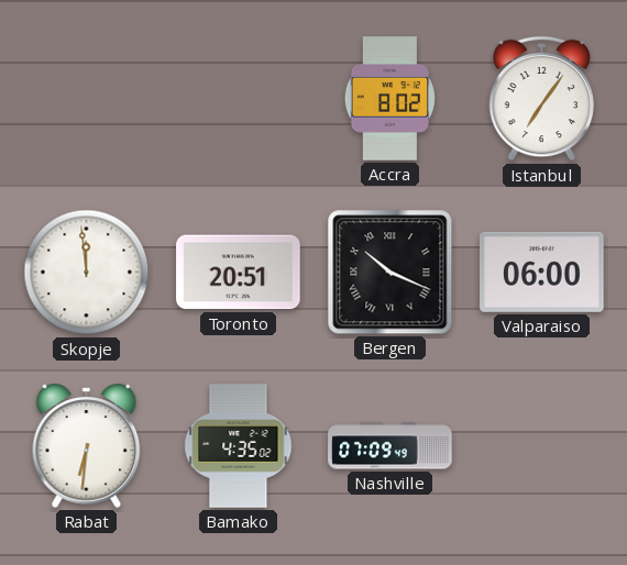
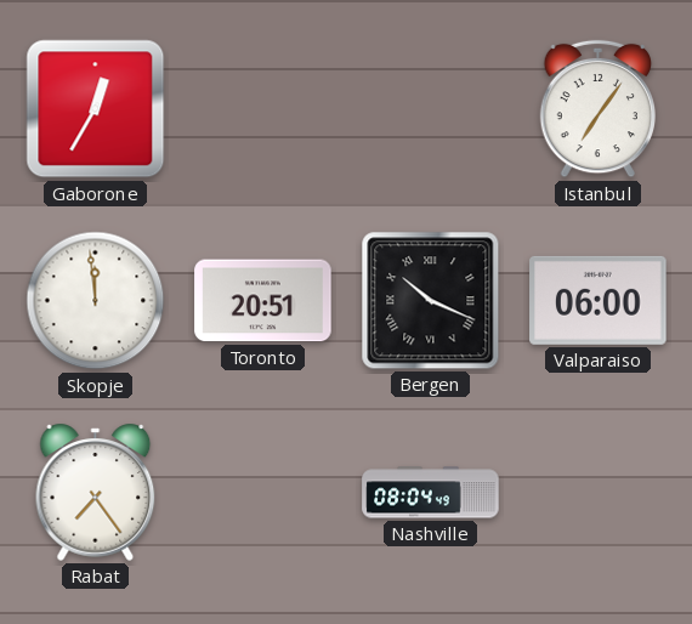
Gaborone: none -> 12:35
Accra: 8:02 -> none
Rabat: 6:31 -> 7:24
Bamako: 4:35 -> none
Nashville: 07:09 -> 08:04
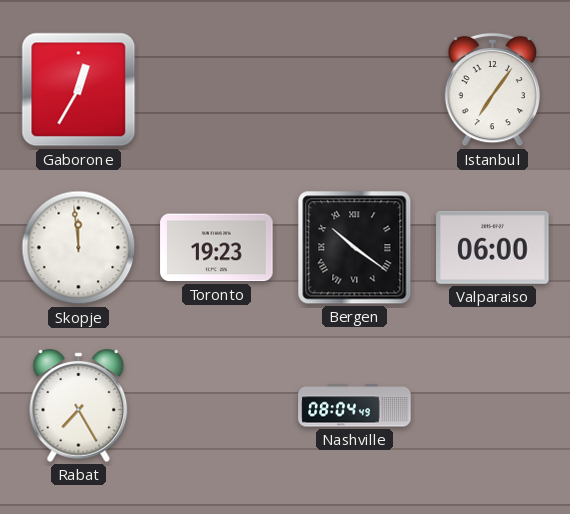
Toronto: 20:51 -> 19:23
Bergen: 10:19 -> 10:21
Rabat: 7:24 -> 7:25
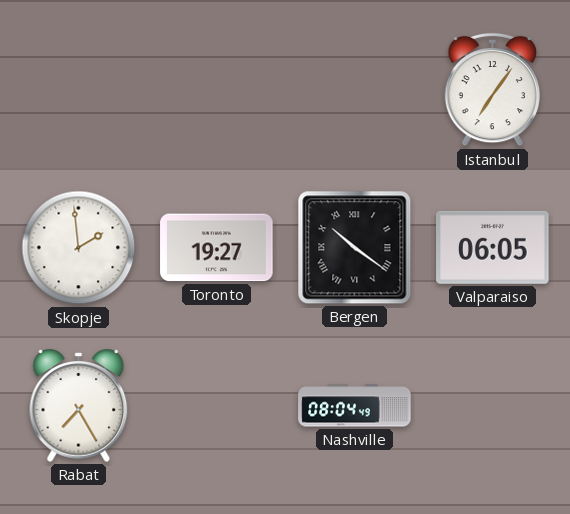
Gaborone: 12:35 -> none
Skopje: 11:59 -> 1:59
Toronto: 19:23 -> 19:27
Valparaiso: 06:00 -> 06:05
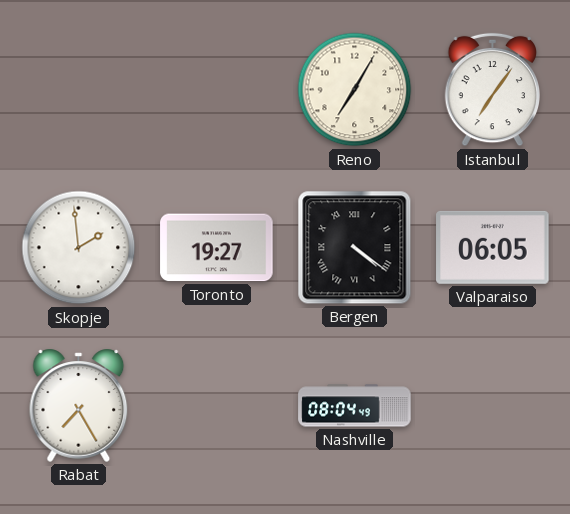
Reno: none -> 7:05
Bergen: 10:21 -> 4:21
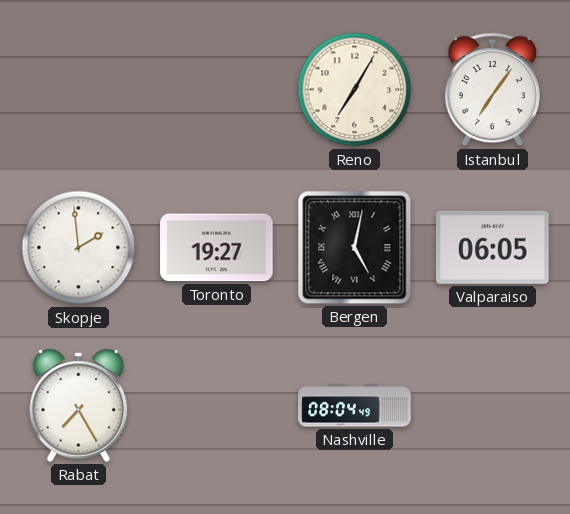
Bergen: 4:21 -> 5:02
